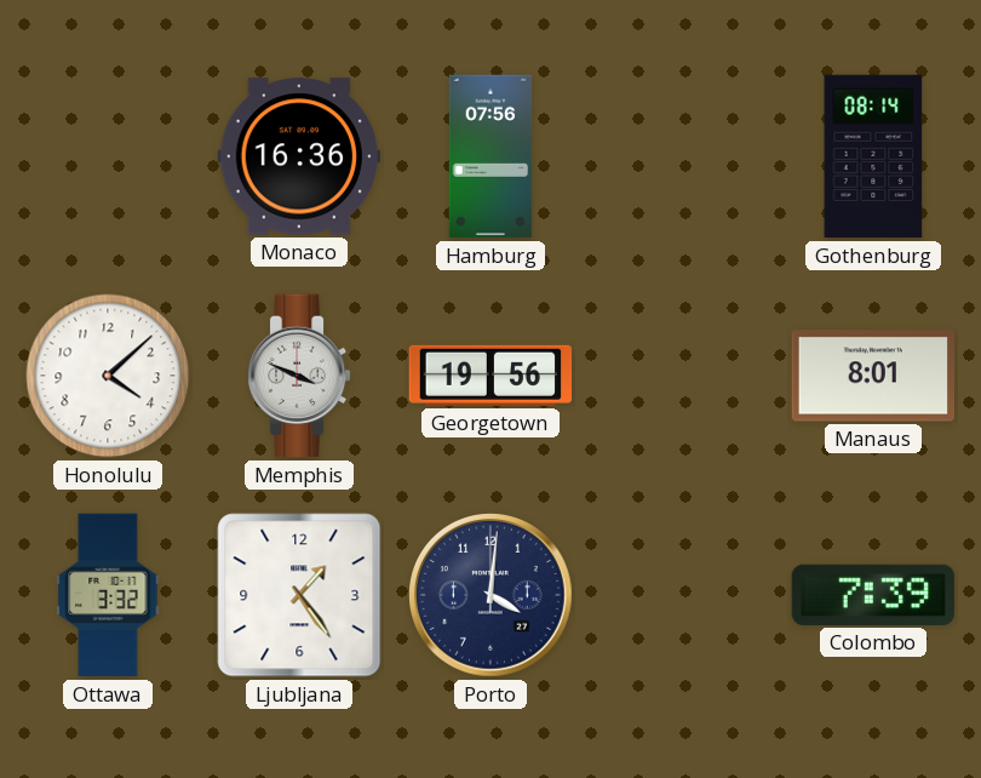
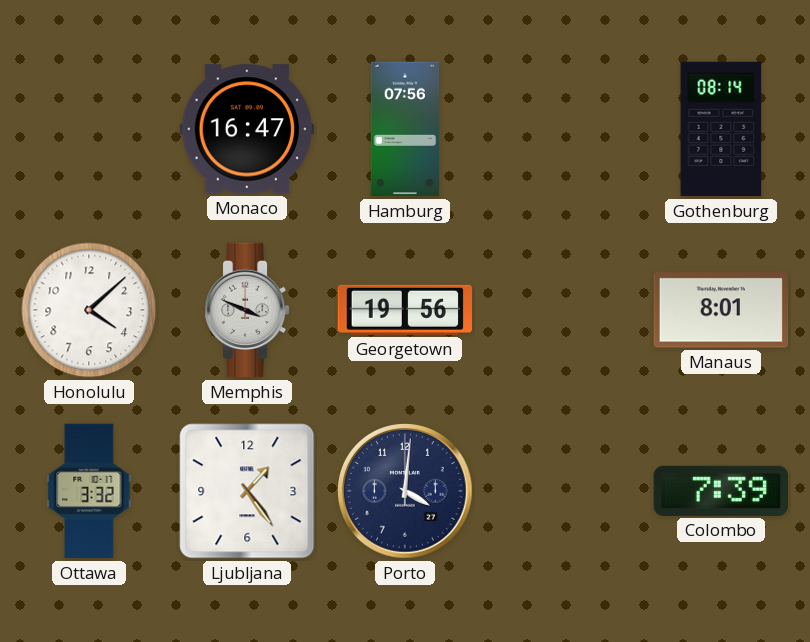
Monaco: 16:36 -> 16:47
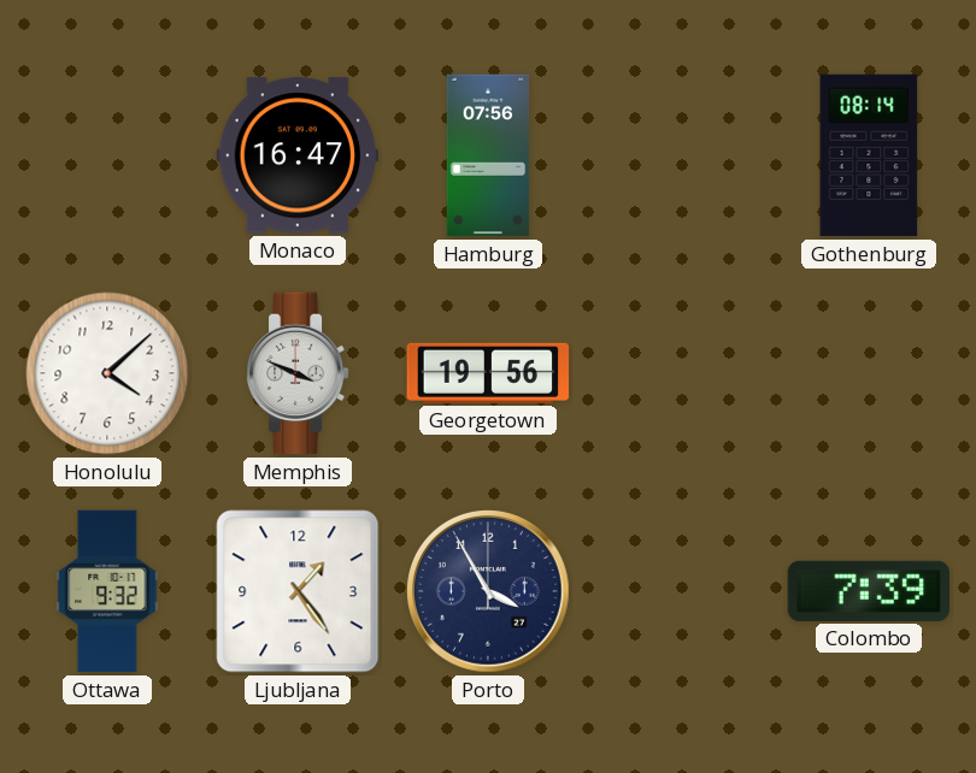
Manaus: 8:01 -> none
Ottawa: 3:32 -> 9:32
Porto: 4:01 -> 3:55
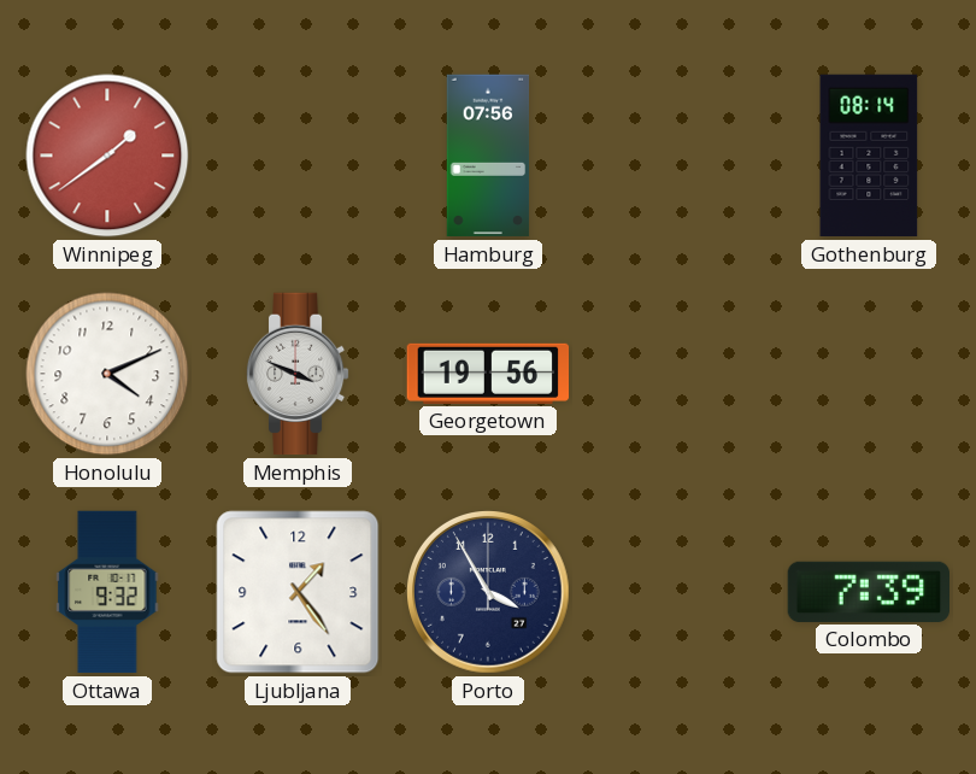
Winnipeg: none -> 1:39
Monaco: 16:47 -> none
Honolulu: 4:08 -> 4:11
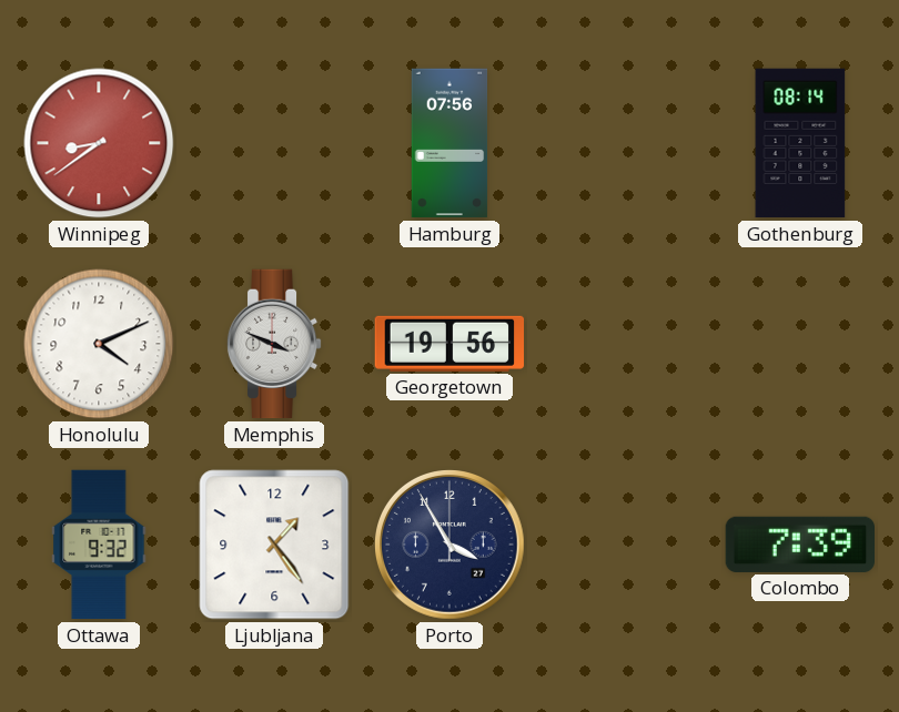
Winnipeg: 1:39 -> 8:39
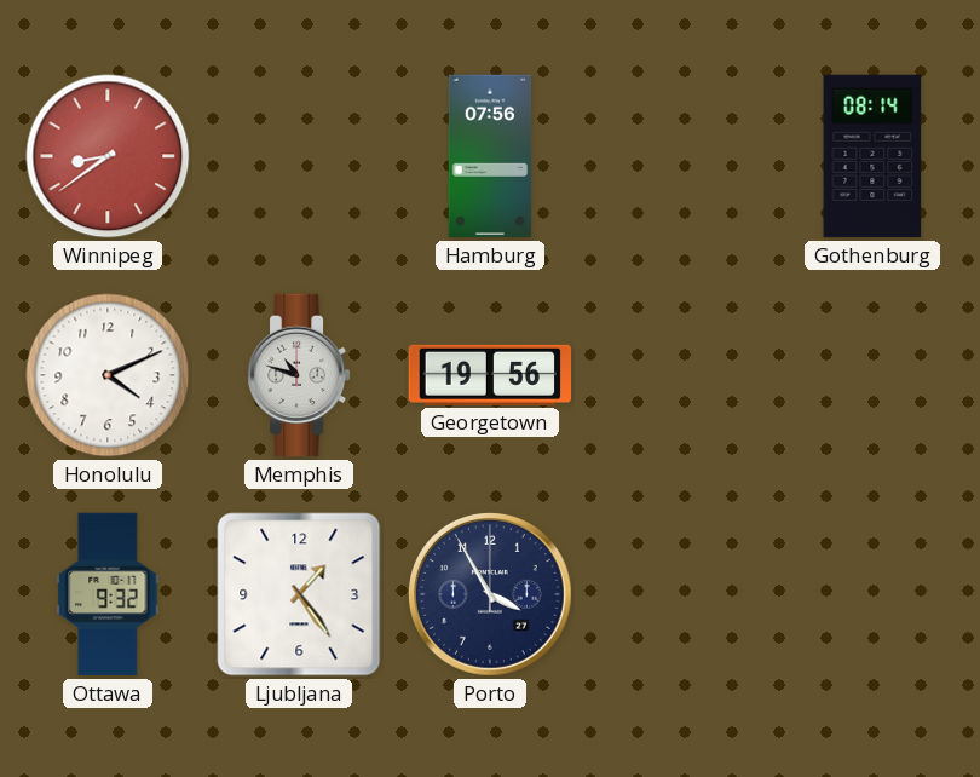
Memphis: 3:49 -> 10:48
Colombo: 7:39 -> none
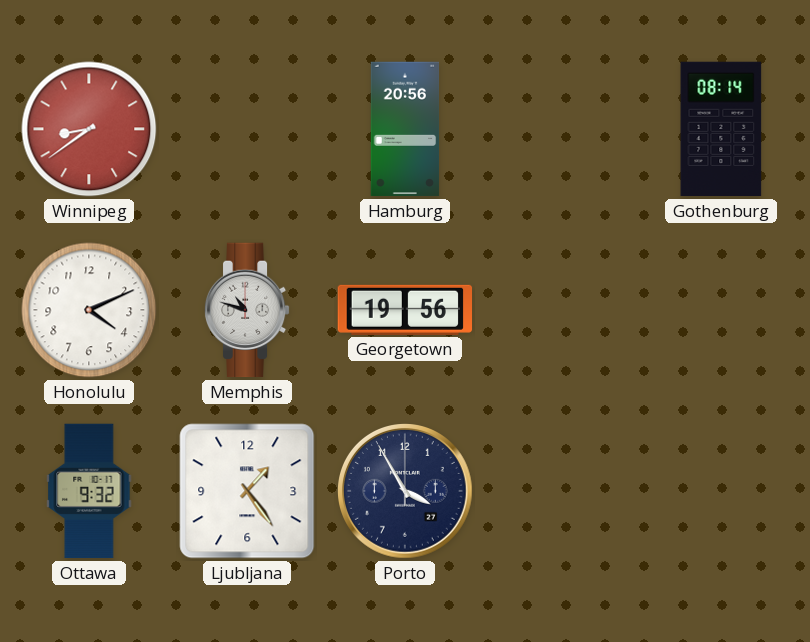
Hamburg: 07:56 -> 20:56
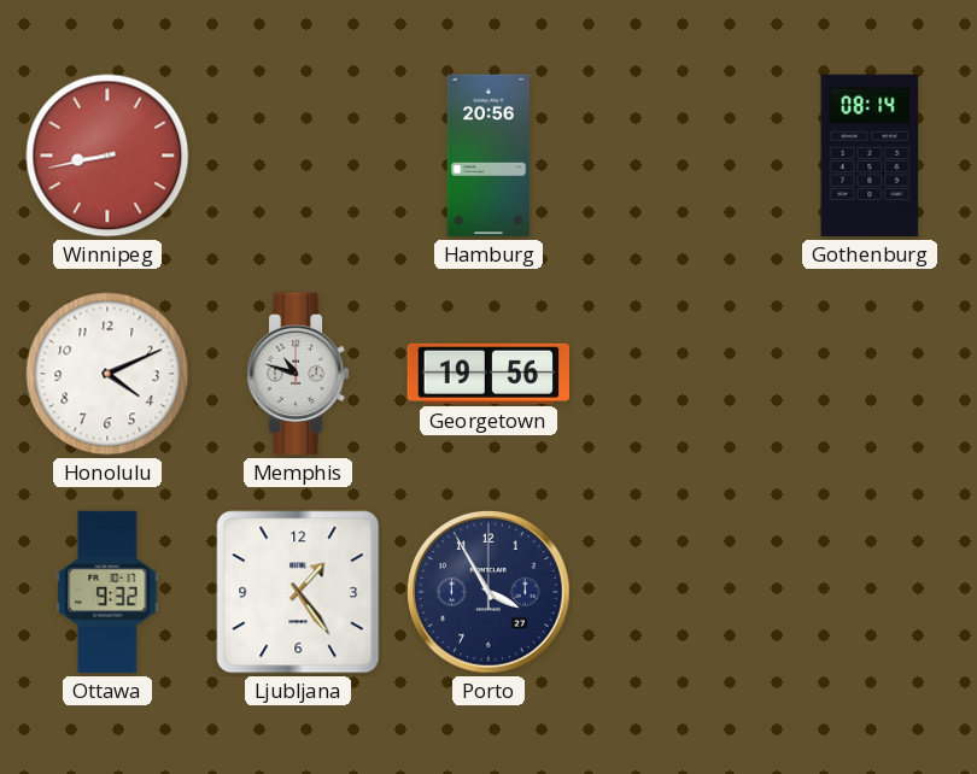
Winnipeg: 8:39 -> 8:43
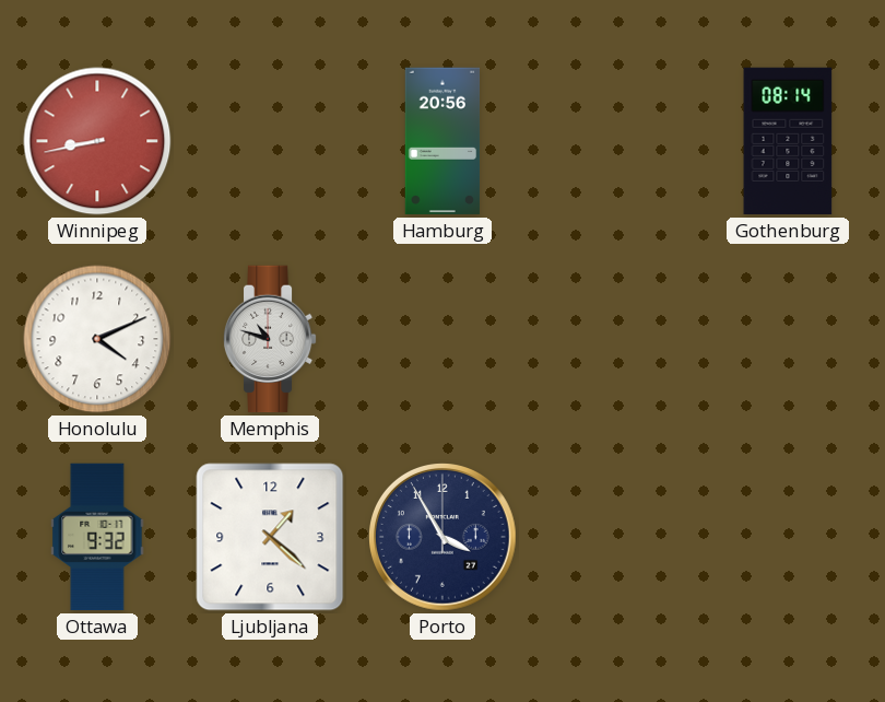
Georgetown: 19:56 -> none
Ljubljana: 1:24 -> 1:22
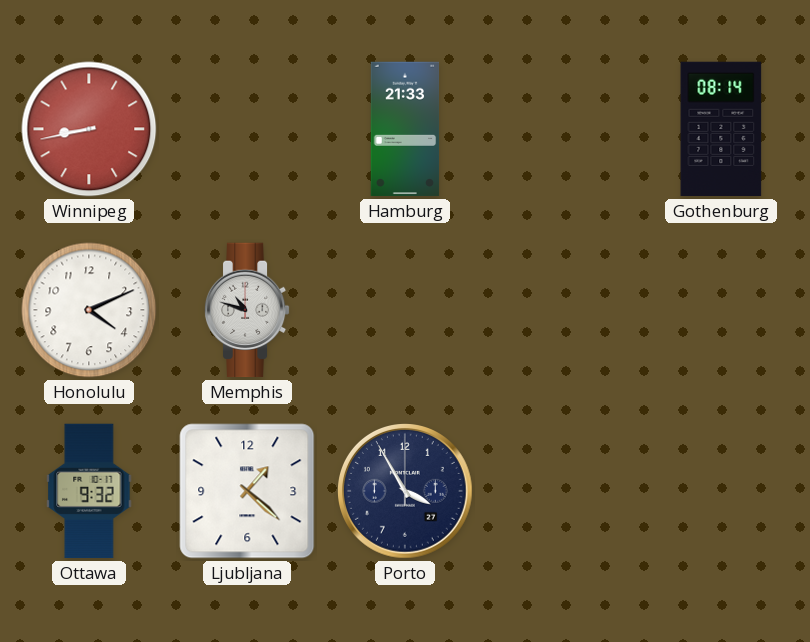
Hamburg: 20:56 -> 21:33
